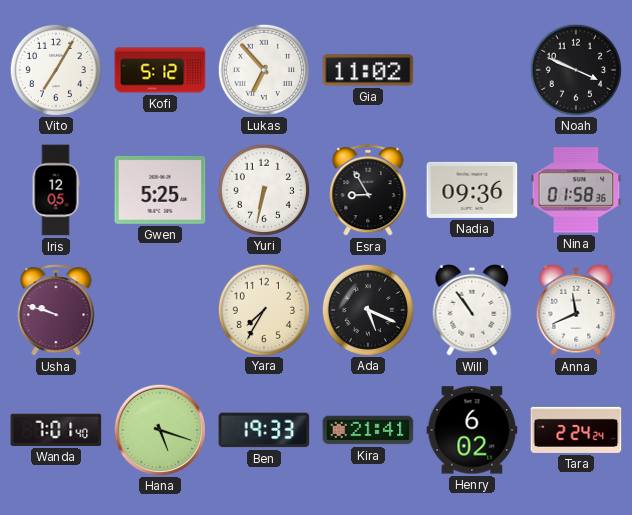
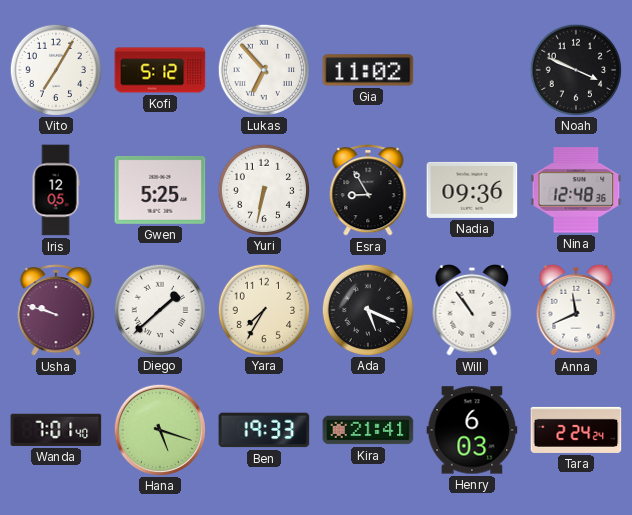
Nina: 01:58 -> 12:48
Diego: none -> 1:38
Henry: 6:02 -> 6:03
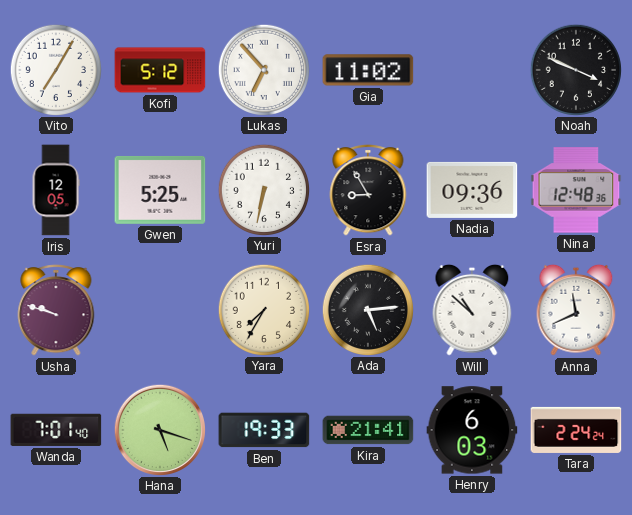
Diego: 1:38 -> none
Ada: 5:19 -> 5:14
Will: 10:54 -> 10:52
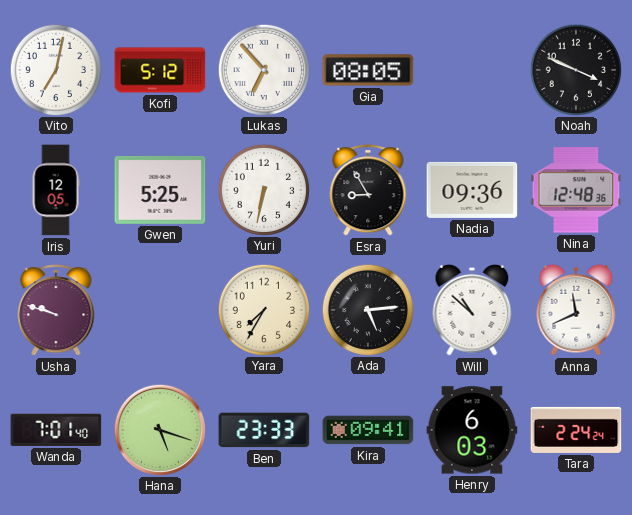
Vito: 7:05 -> 7:02
Gia: 11:02 -> 08:05
Ben: 19:33 -> 23:33
Kira: 21:41 -> 09:41
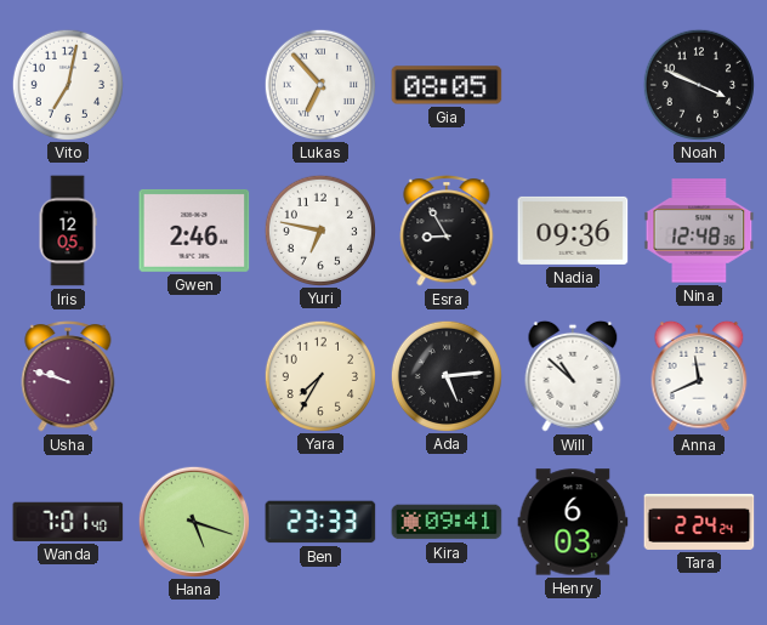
Kofi: 5:12 -> none
Gwen: 5:25 -> 2:46
Yuri: 6:32 -> 6:47
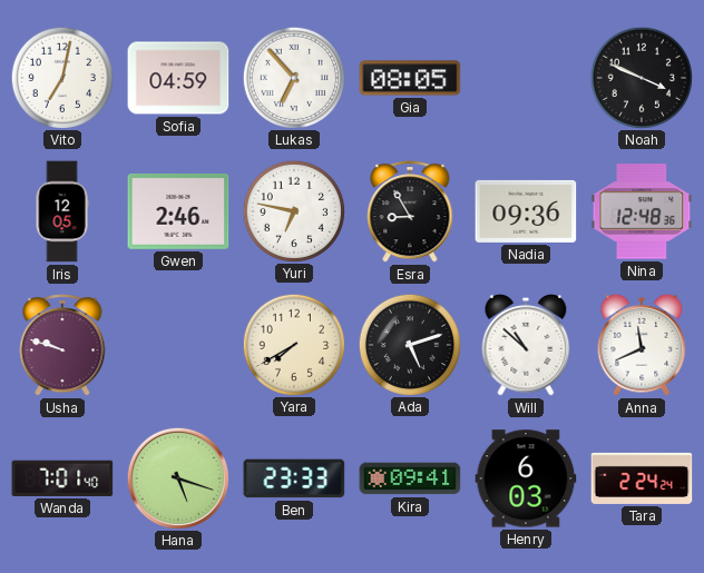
Sofia: none -> 04:59
Yara: 7:35 -> 7:40
Ada: 5:14 -> 5:12
